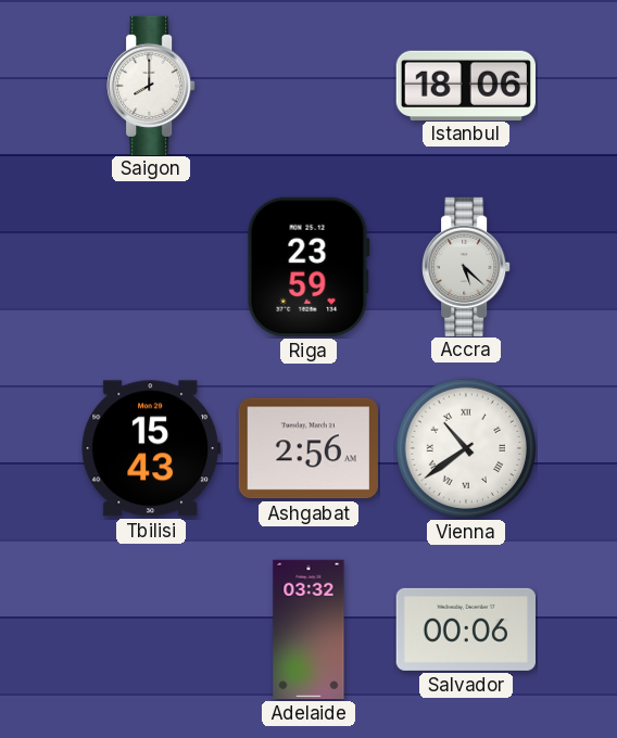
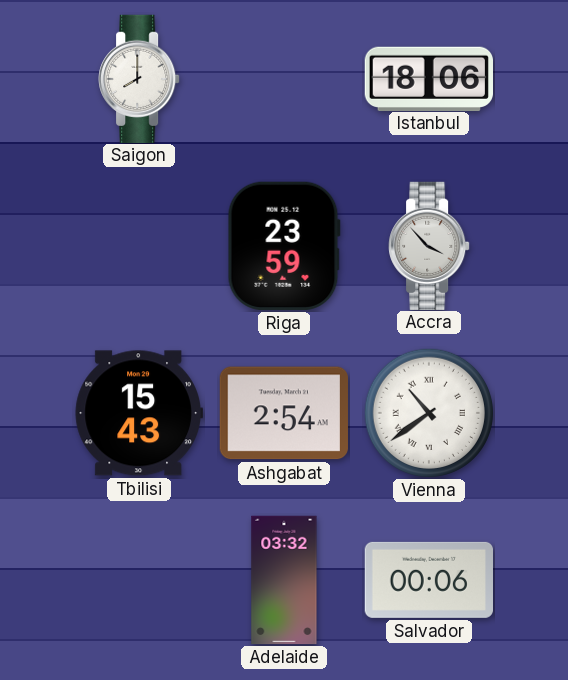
Accra: 5:22 -> 3:53
Ashgabat: 2:56 -> 2:54
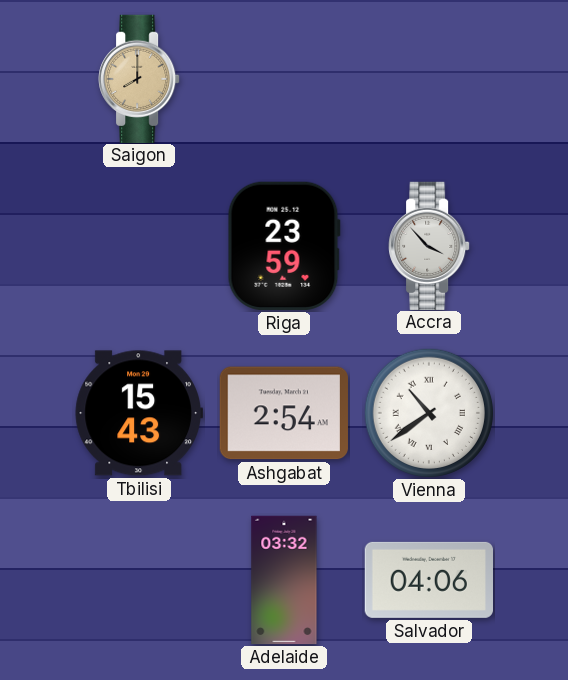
Saigon dial: white -> champagne
Istanbul: 18:06 -> none
Salvador: 00:06 -> 04:06
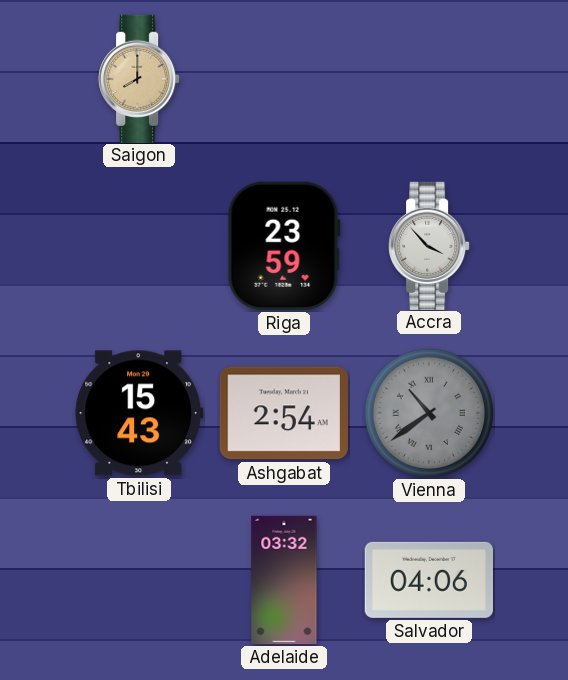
Vienna dial: white -> grey
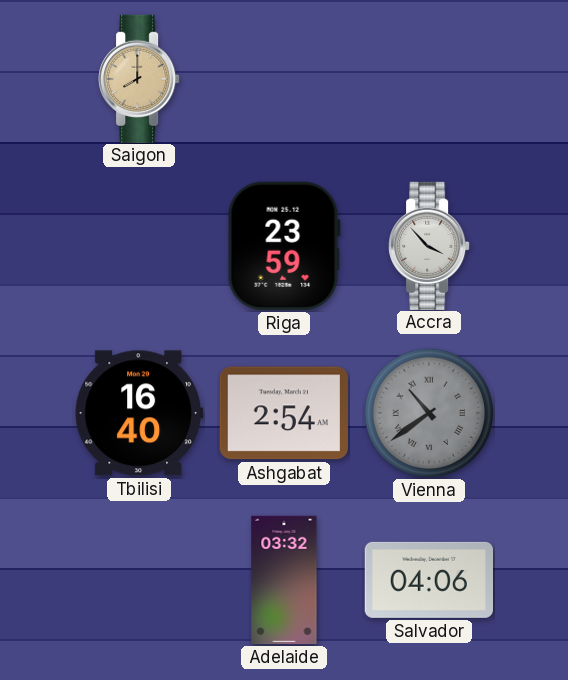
Tbilisi: 15:43 -> 16:40
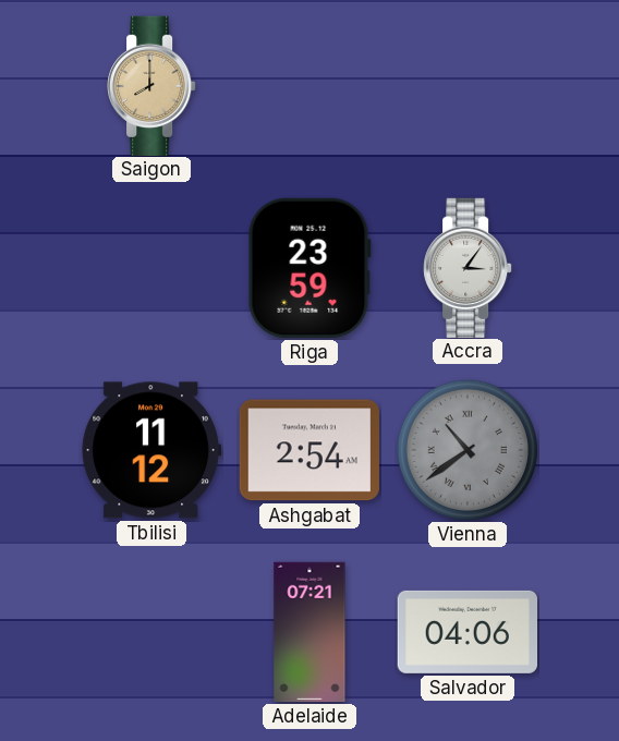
Accra: 3:53 -> 3:06
Tbilisi: 16:40 -> 11:12
Adelaide: 03:32 -> 07:21
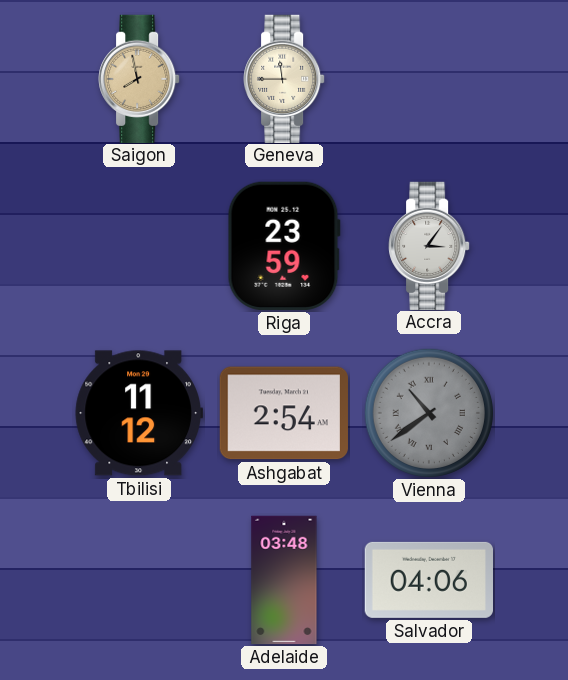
Saigon: 8:00 -> 7:58
Geneva: none -> 11:45
Adelaide: 07:21 -> 03:48
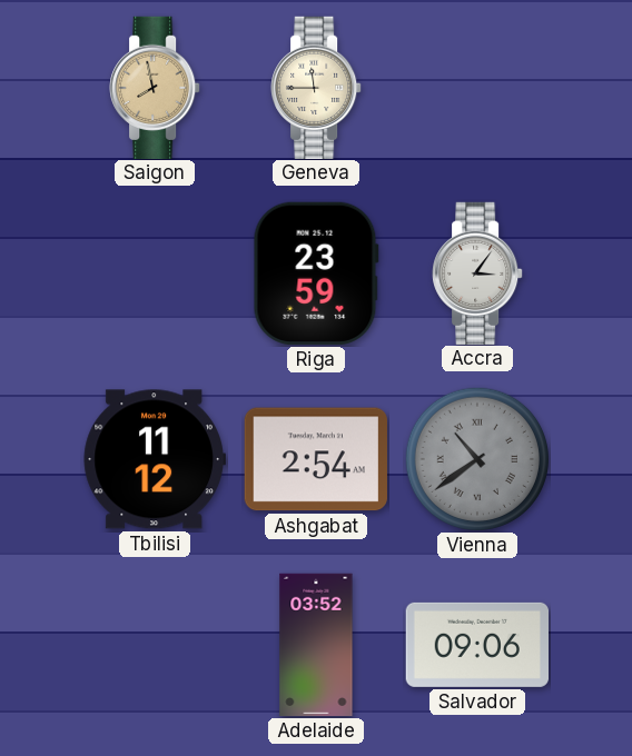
Adelaide: 03:48 -> 03:52
Salvador: 04:06 -> 09:06
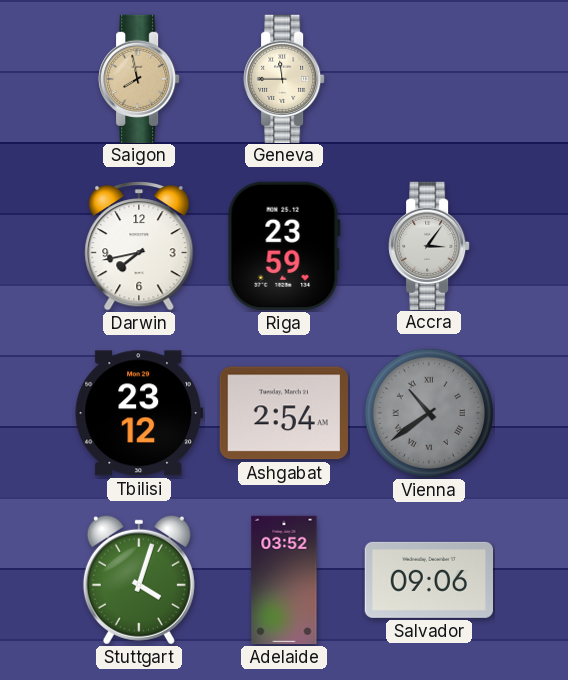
Darwin: none -> 7:43
Tbilisi: 11:12 -> 23:12
Stuttgart: none -> 4:03
